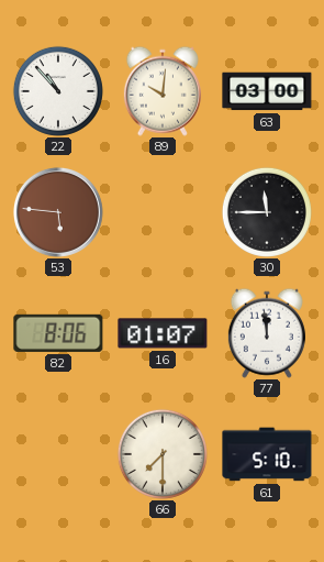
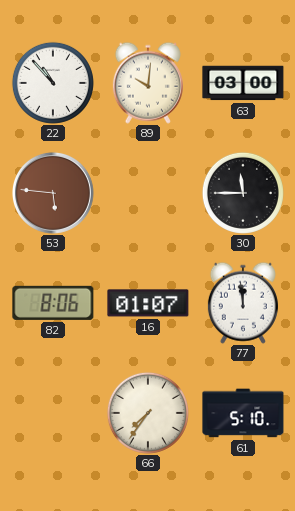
66: 7:30 -> 7:36
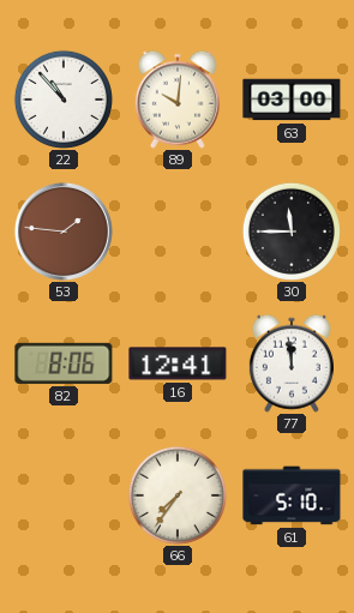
53: 5:46 -> 1:46
16: 01:07 -> 12:41
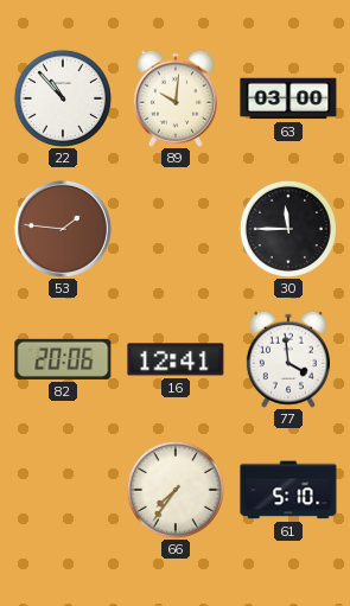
82: 8:06 -> 20:06
77: 11:59 -> 3:59
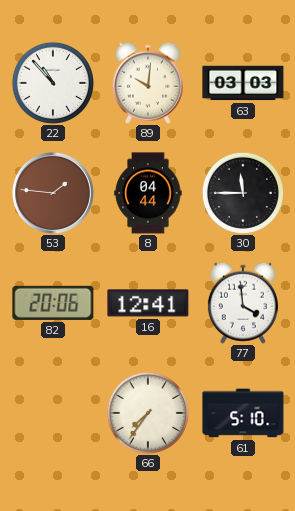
63: 03:00 -> 03:03
8: none -> 04:44
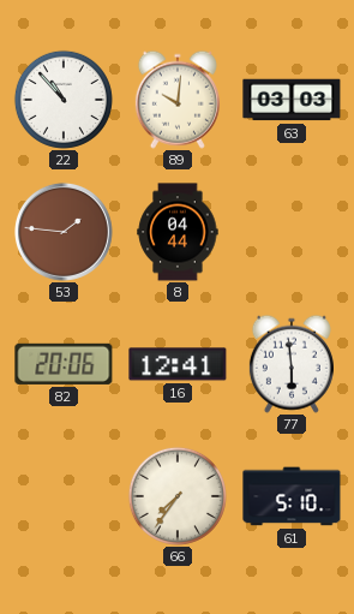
30: 11:45 -> none
77: 3:59 -> 5:59
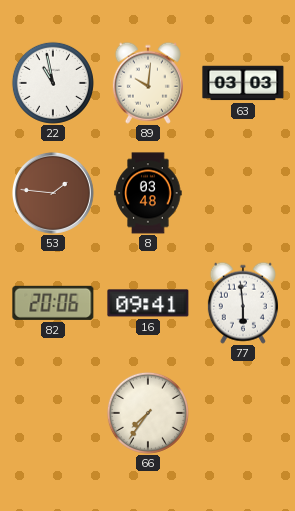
22: 10:53 -> 10:58
8: 04:44 -> 03:48
16: 12:41 -> 09:41
61: 5:10 -> none
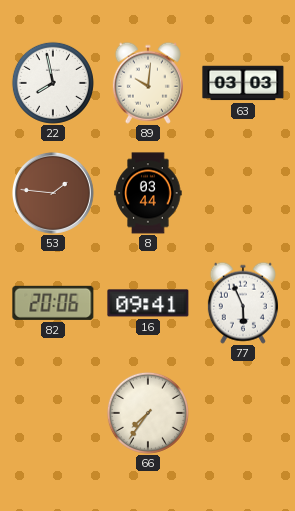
22: 10:58 -> 7:58
8: 03:48 -> 03:44
77: 5:59 -> 5:56
